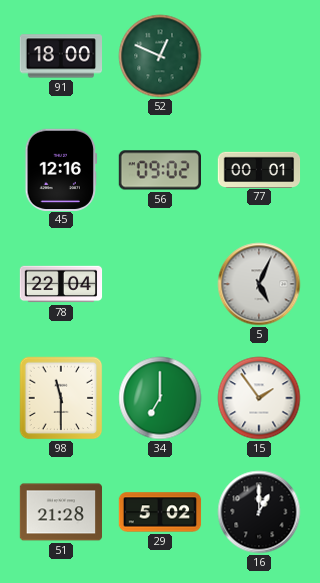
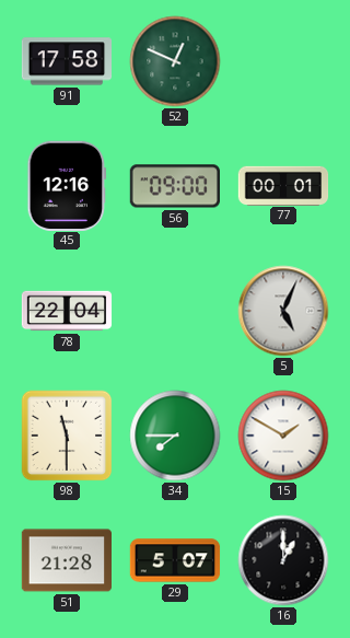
91: 18:00 -> 17:58
56: 09:02 -> 09:00
34: 7:00 -> 7:45
15: 1:54 -> 1:50
29: 5:02 -> 5:07
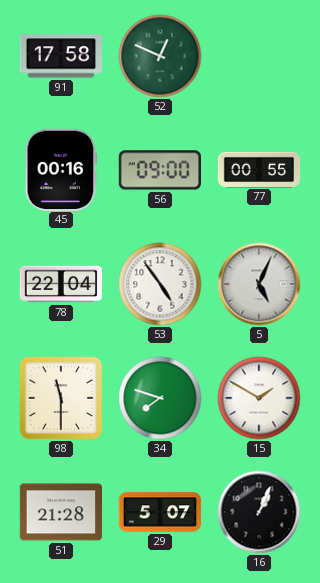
45: 12:16 -> 00:16
77: 00:01 -> 00:55
53: none -> 4:54
34: 7:45 -> 7:48
16: 1:00 -> 1:04
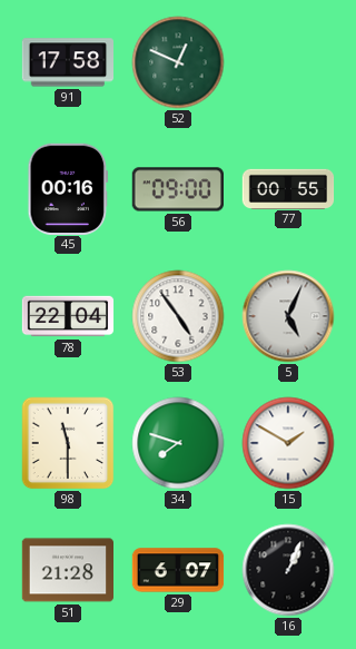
29: 5:07 -> 6:07
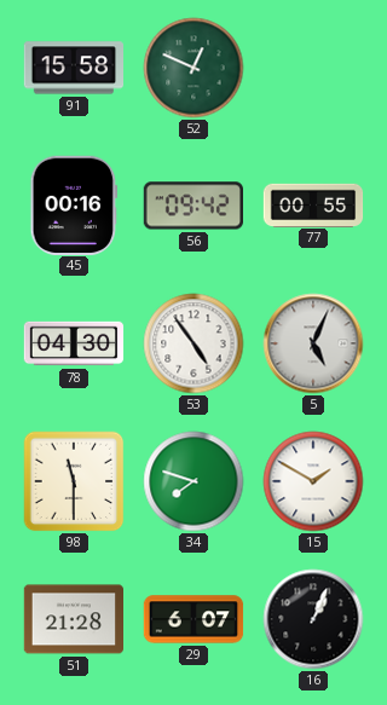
91: 17:58 -> 15:58
56: 09:00 -> 09:42
78: 22:04 -> 04:30
